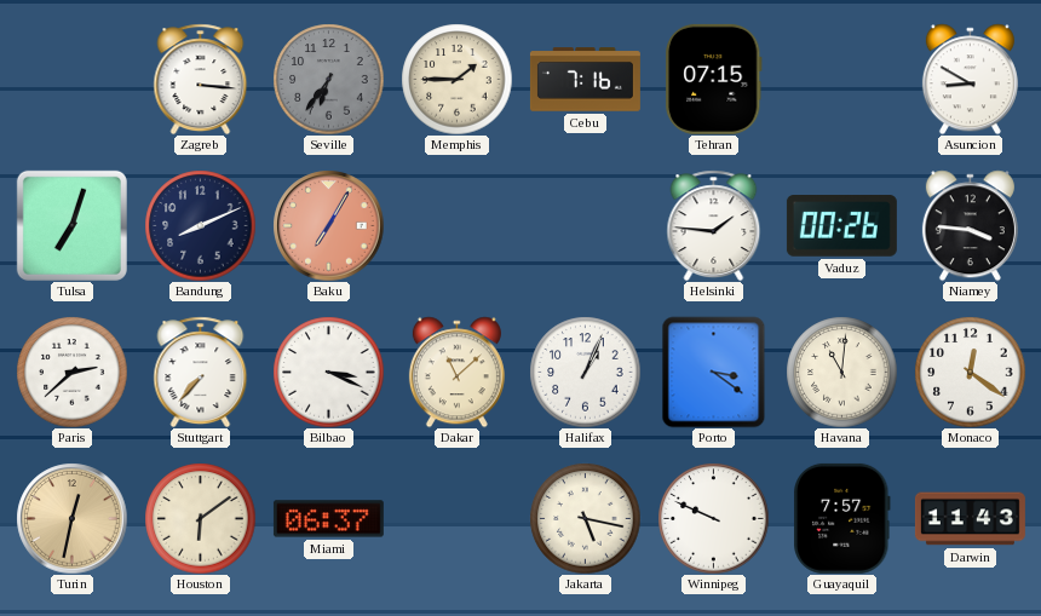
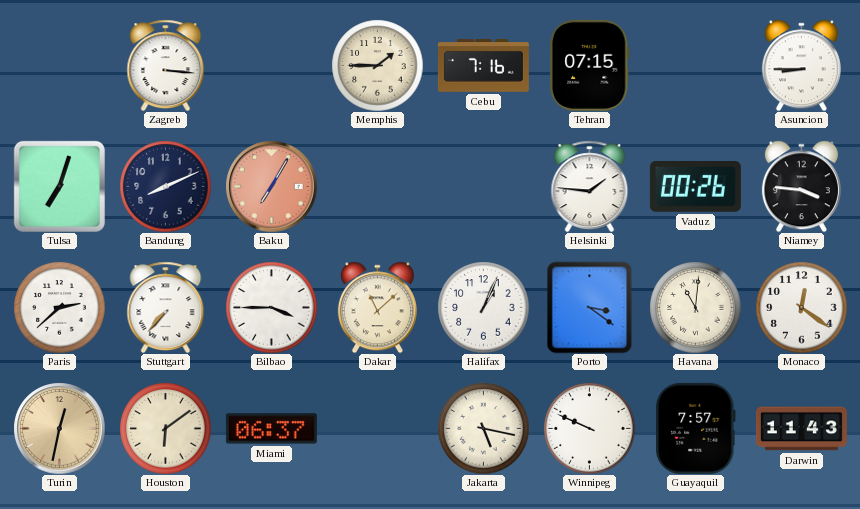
Seville: 6:36 -> none
Asuncion: 8:50 -> 8:45
Bilbao: 3:19 -> 3:45
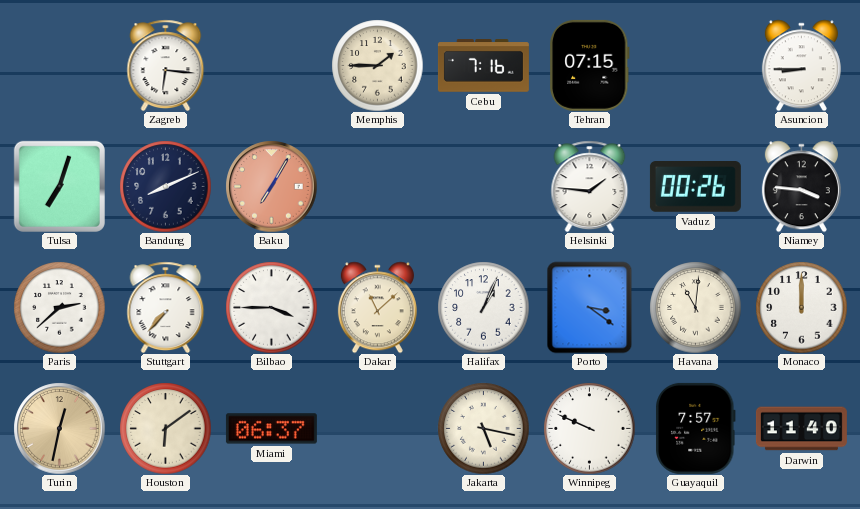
Zagreb: 3:16 -> 6:16
Monaco: 12:21 -> 12:00
Darwin: 11:43 -> 11:40
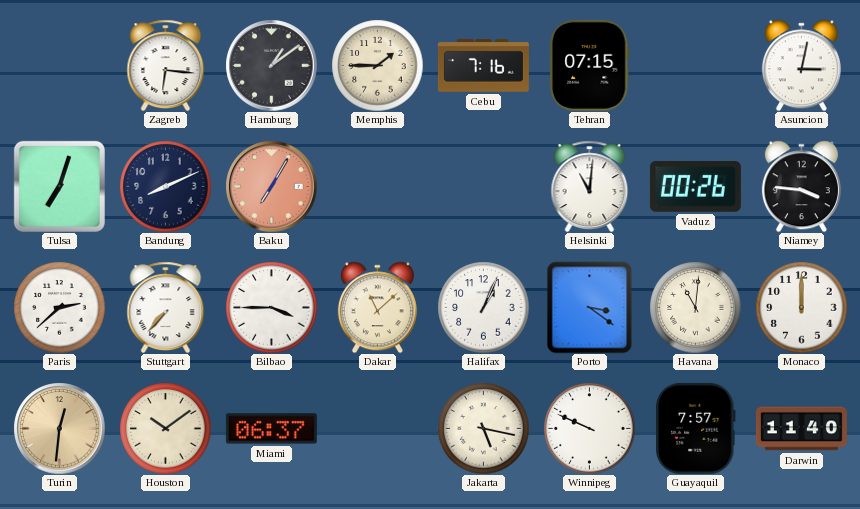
Hamburg: none -> 1:09
Asuncion: 8:45 -> 3:02
Helsinki: 1:46 -> 11:01
Turin: 12:32 -> 12:31
Houston: 6:09 -> 10:09
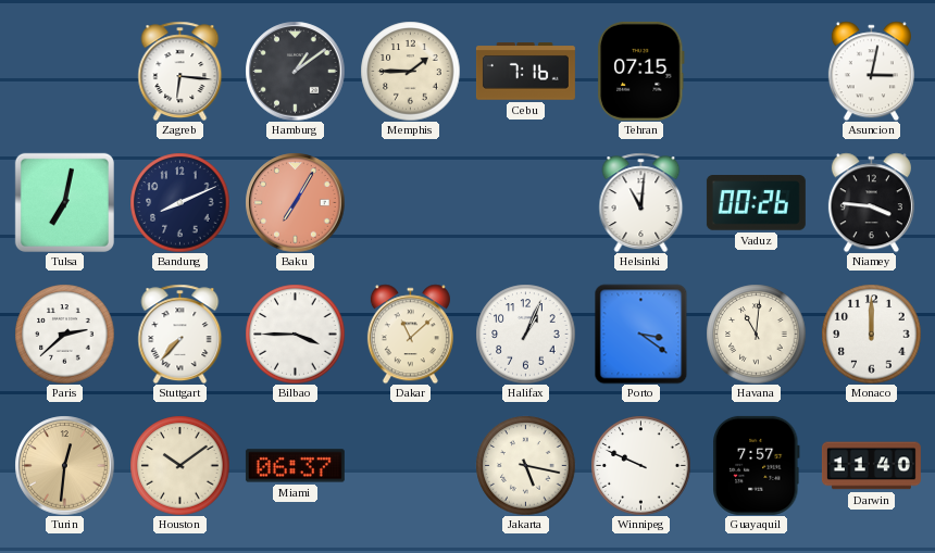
Tulsa: 7:03 -> 7:02
